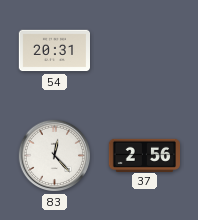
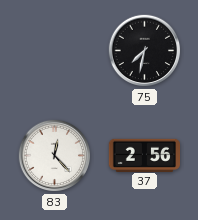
54: 20:31 -> none
75: none -> 7:32
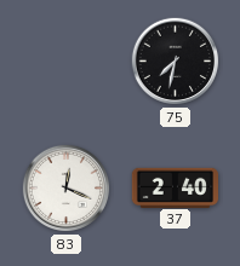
83: 12:23 -> 12:19
37: 2:56 -> 2:40
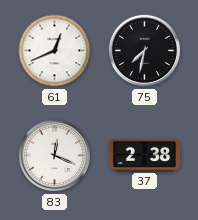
61: none -> 12:41
37: 2:40 -> 2:38
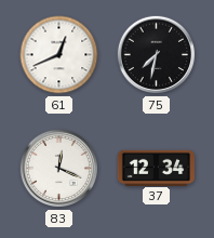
37: 2:38 -> 12:34
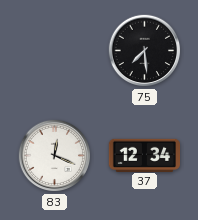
61: 12:41 -> none
75: 7:32 -> 7:29
